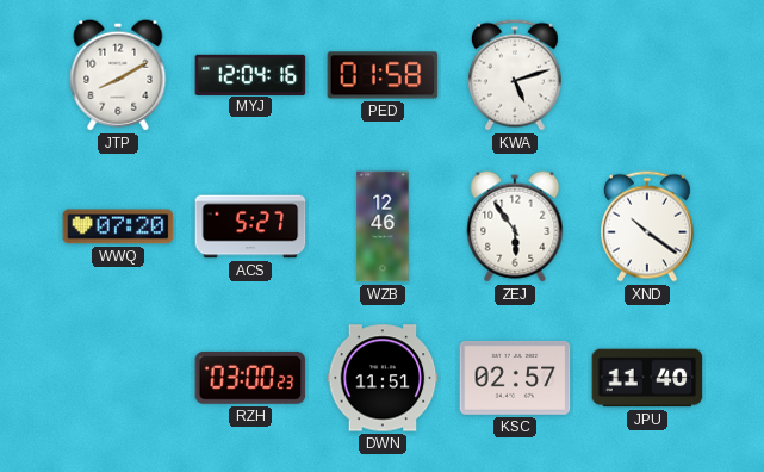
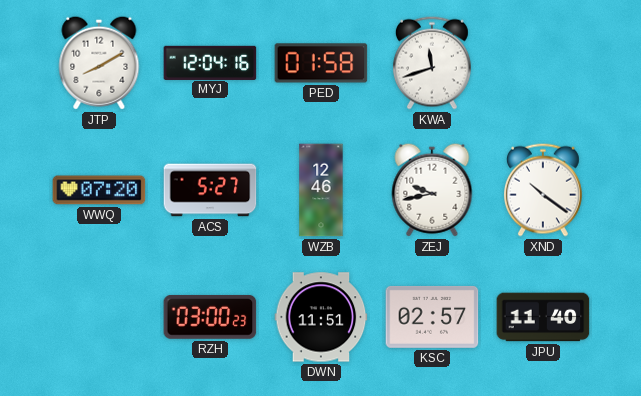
KWA: 5:12 -> 11:42
ZEJ: 5:54 -> 9:43
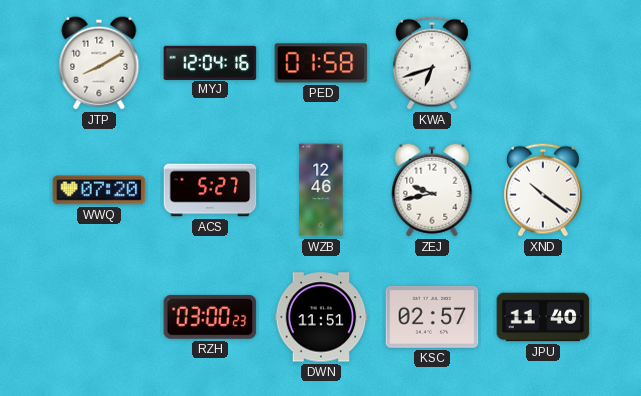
KWA: 11:42 -> 6:42
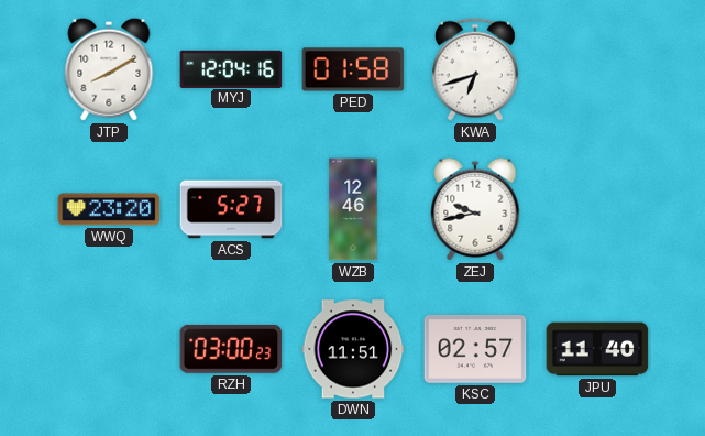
WWQ: 07:20 -> 23:20
XND: 10:21 -> none
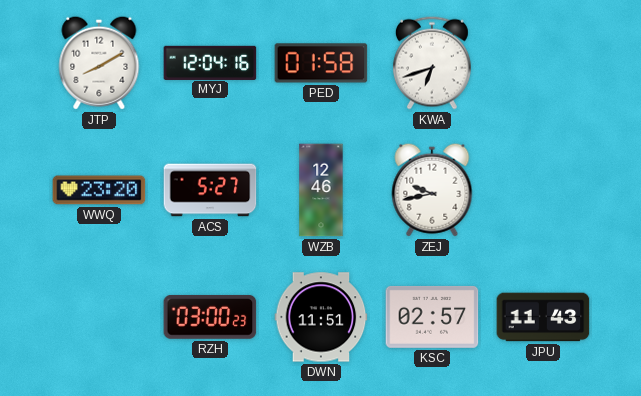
JPU: 11:40 -> 11:43
